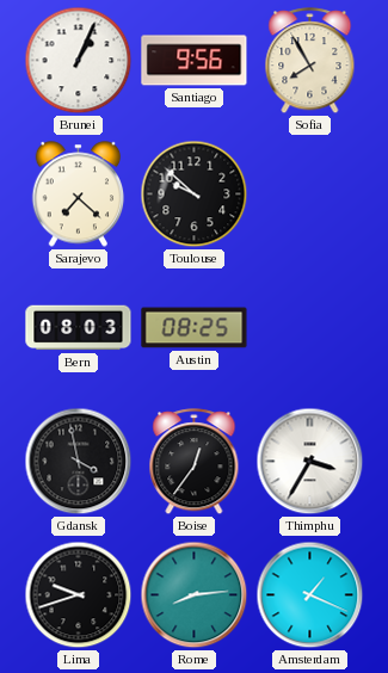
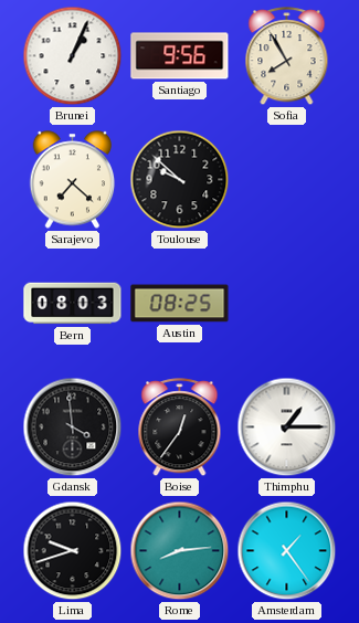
Gdansk: 3:58 -> 3:59
Thimphu: 3:35 -> 1:15
Amsterdam: 1:19 -> 1:24
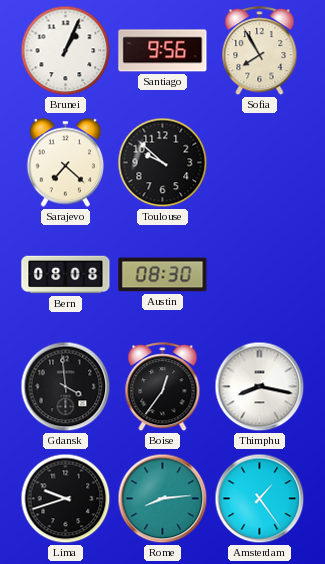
Bern: 08:03 -> 08:08
Austin: 08:25 -> 08:30
Thimphu: 1:15 -> 8:17
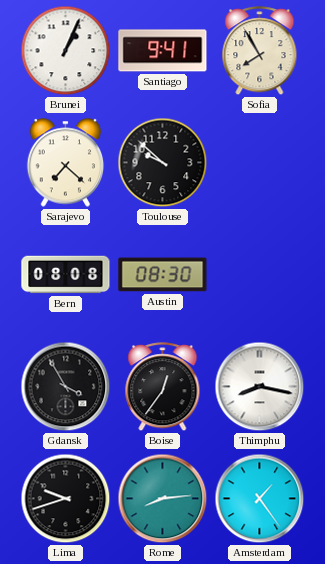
Santiago: 9:56 -> 9:41
Gdansk: 3:59 -> 3:55
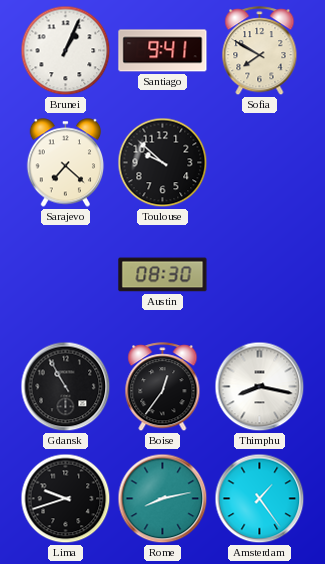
Sofia: 7:55 -> 7:50
Bern: 08:08 -> none
Gdansk: 3:55 -> 10:55
Rome: 8:14 -> 8:13
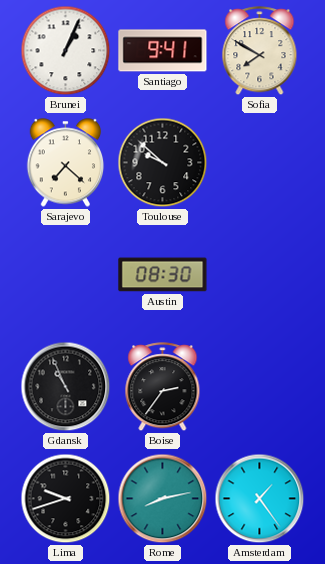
Gdansk: 10:55 -> 10:56
Boise: 12:36 -> 2:36
Thimphu: 8:17 -> none
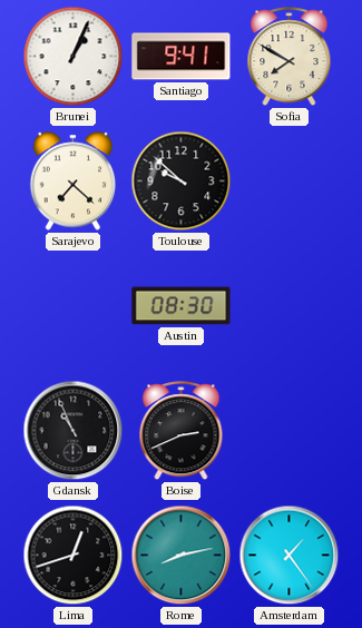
Boise: 2:36 -> 2:41
Lima: 9:42 -> 12:42
